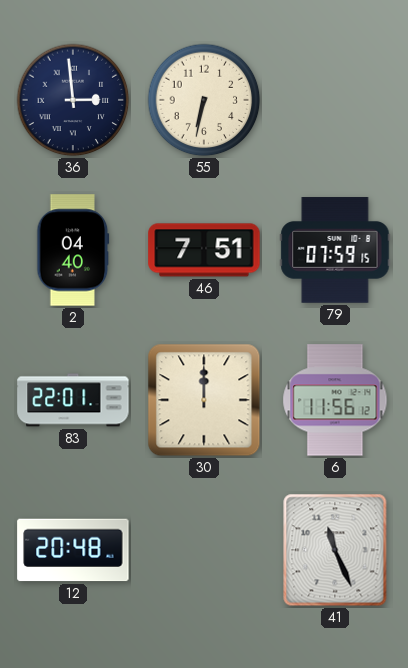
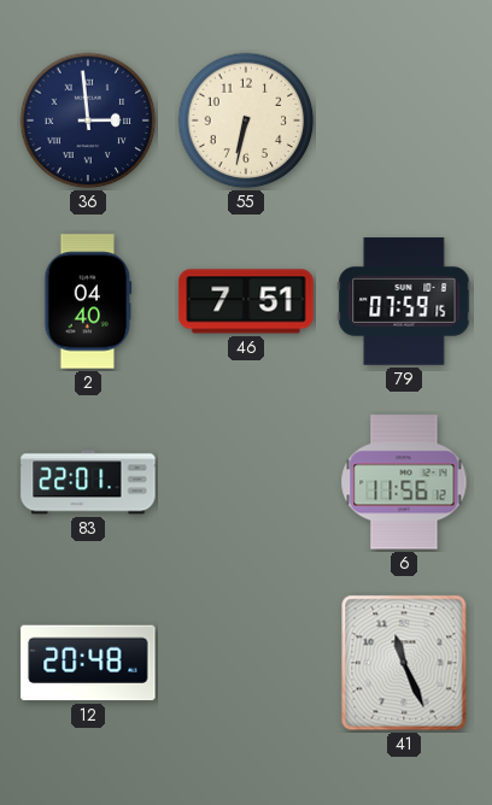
30: 12:00 -> none
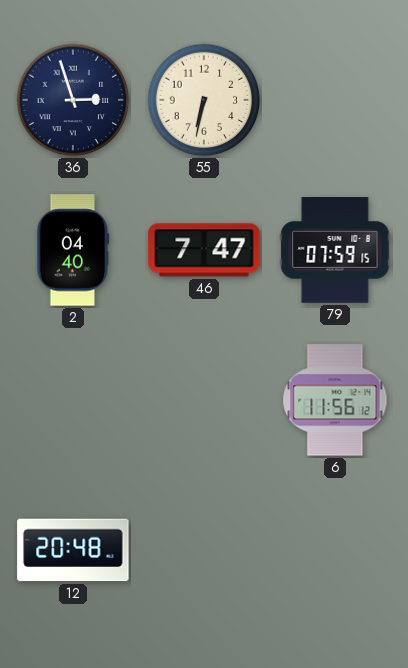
36: 2:59 -> 2:57
46: 7:51 -> 7:47
83: 22:01 -> none
41: 11:26 -> none
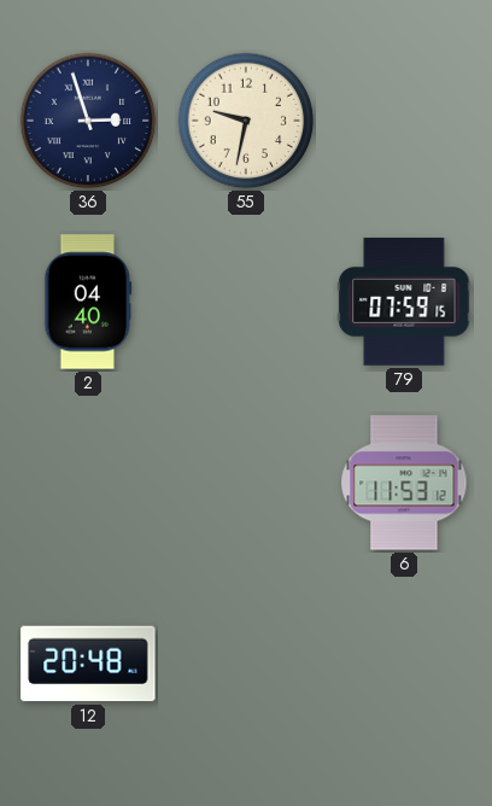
55: 6:32 -> 9:32
46: 7:47 -> none
6: 11:56 -> 11:53
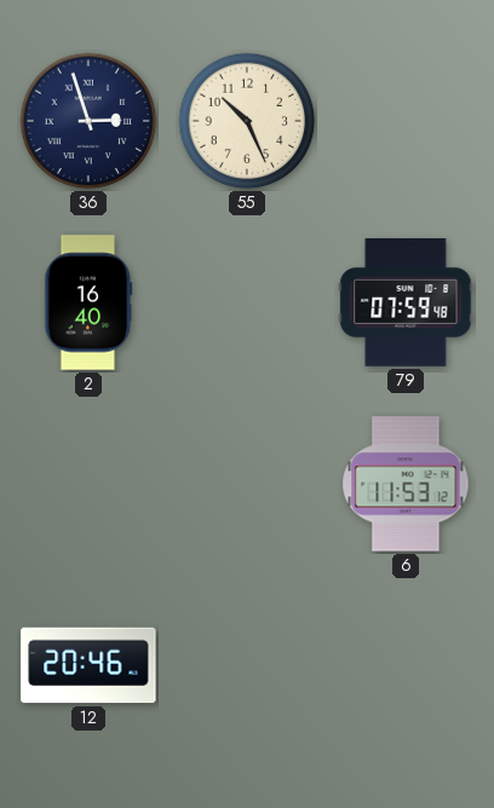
55: 9:32 -> 10:26
2: 04:40 -> 16:40
79: 07:59:15 -> 07:59:48
12: 20:48 -> 20:46
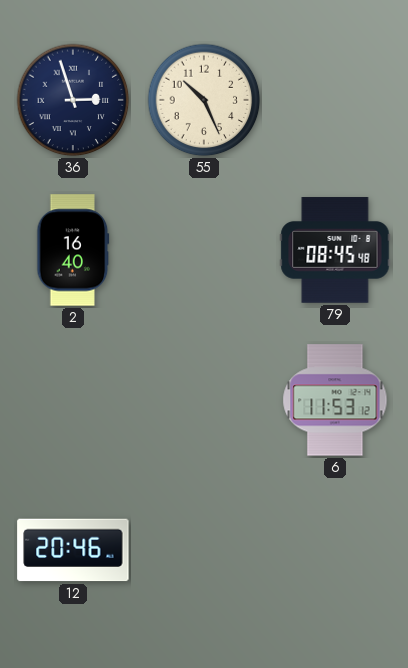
79: 07:59 -> 08:45
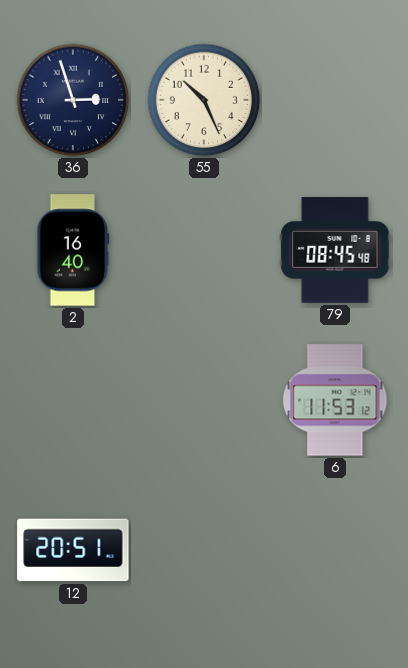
12: 20:46 -> 20:51
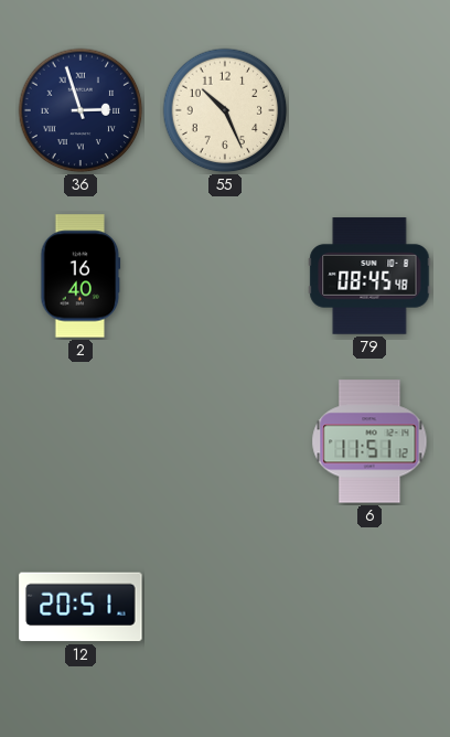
6: 11:53 -> 11:51
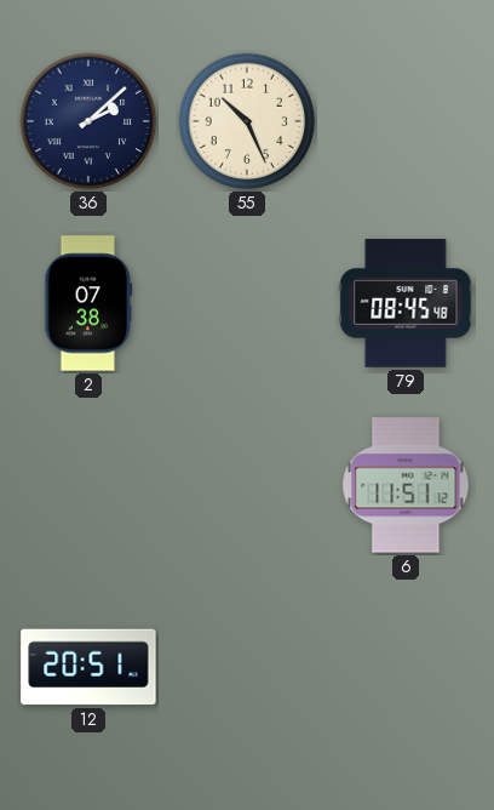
36: 2:57 -> 2:08
2: 16:40 -> 07:38
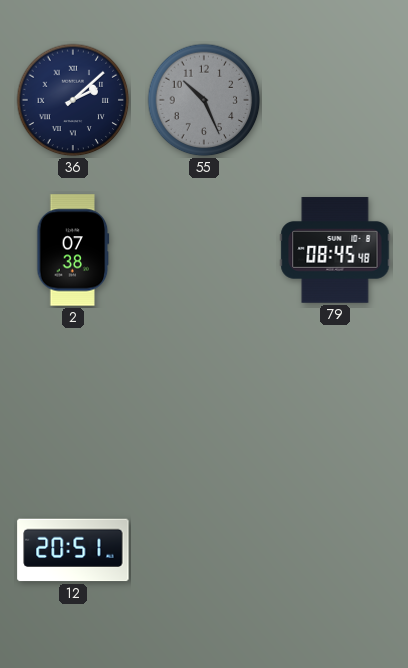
55 dial: cream -> grey
6: 11:51 -> none
